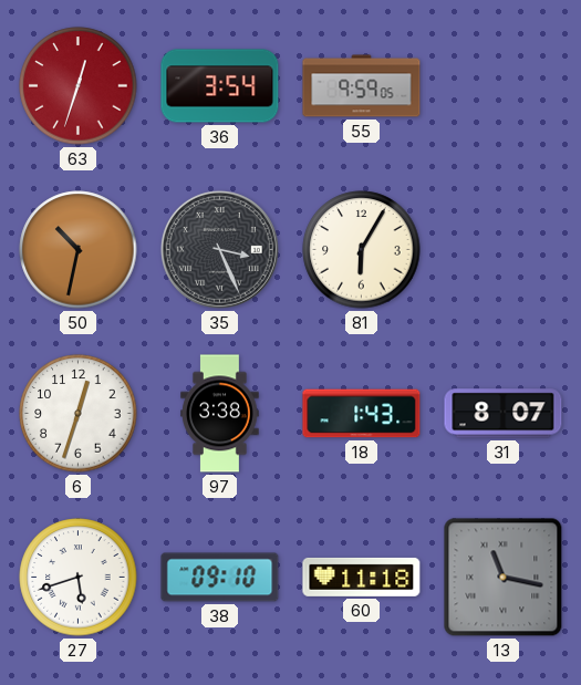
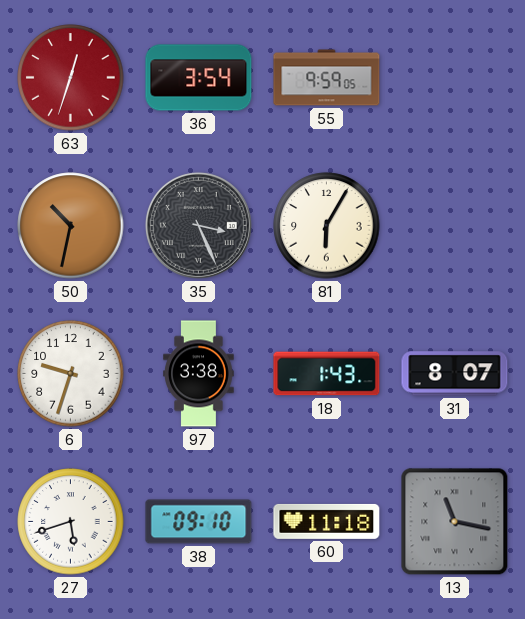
6: 12:33 -> 9:33
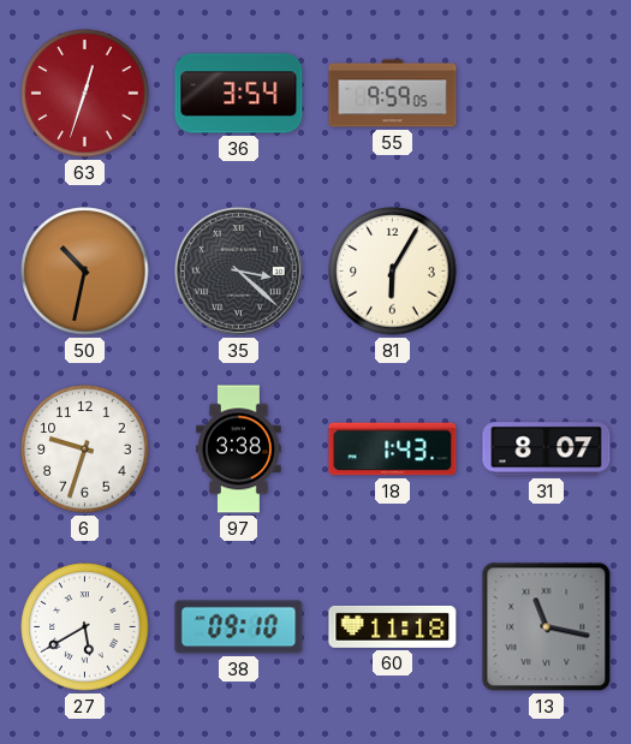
35: 3:26 -> 3:22
27: 5:42 -> 5:40
